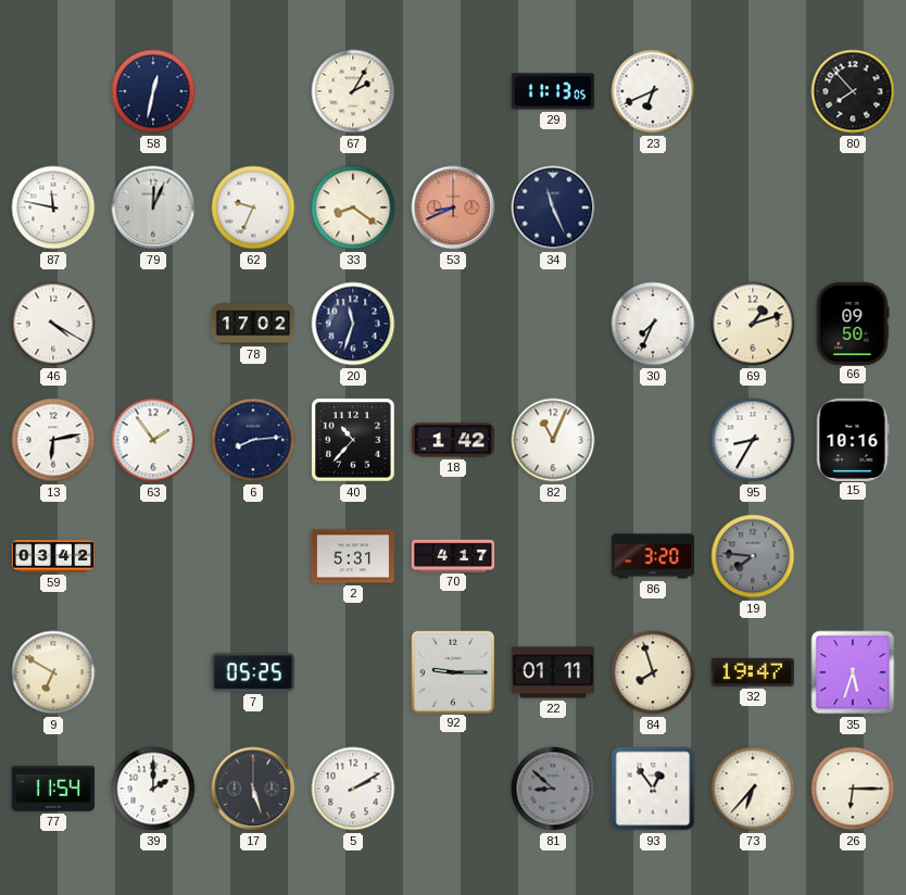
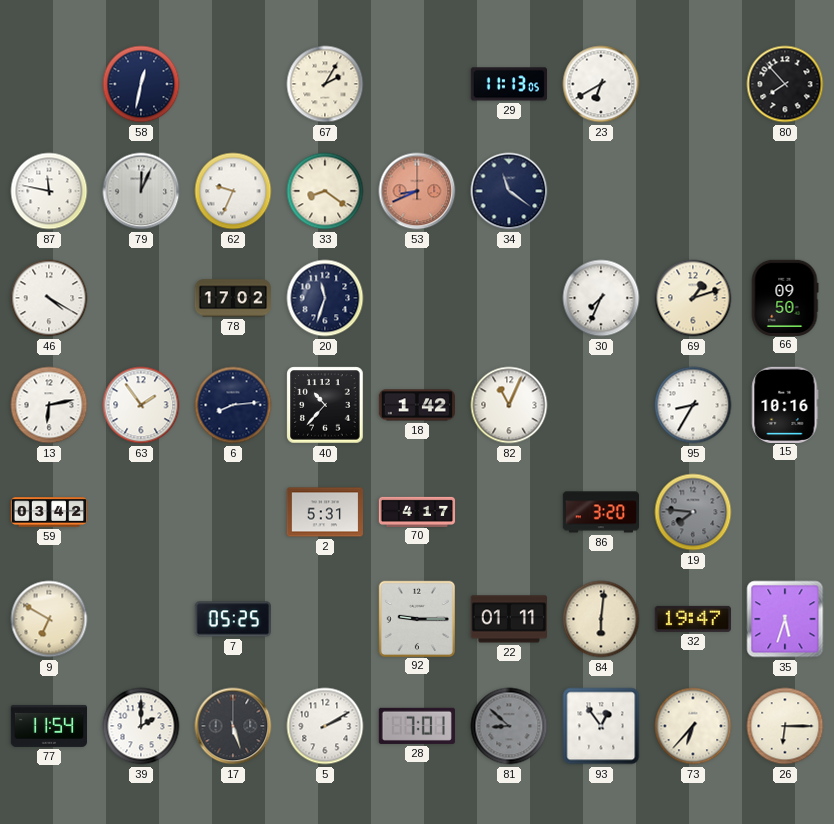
23: 6:41 -> 6:40
34: 11:26 -> 11:21
84: 7:57 -> 6:01
28: none -> 7:01
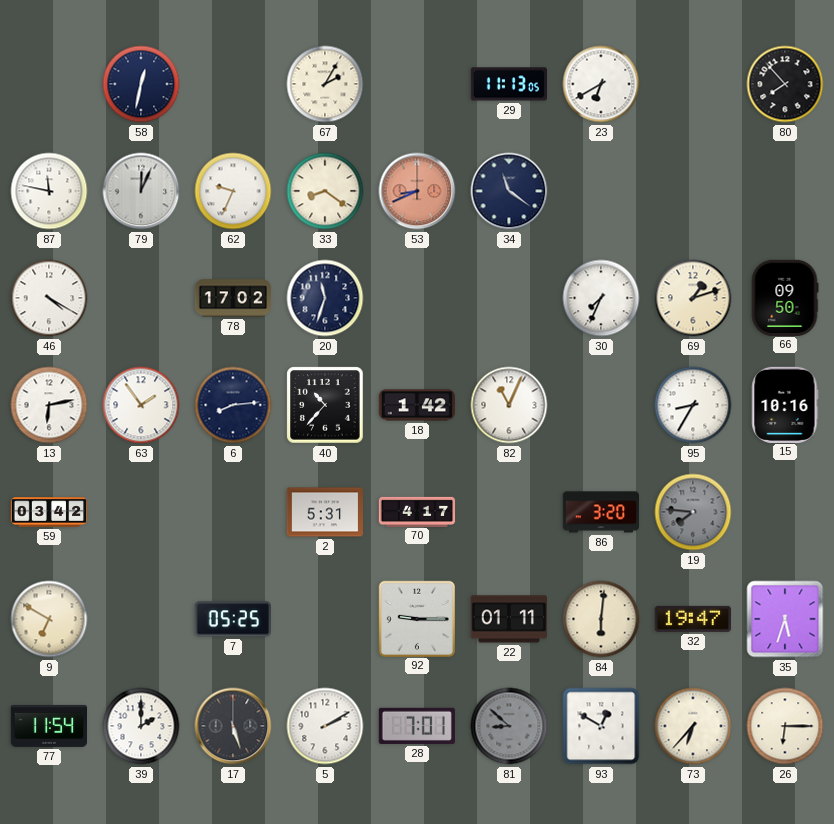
93: 12:54 -> 12:50
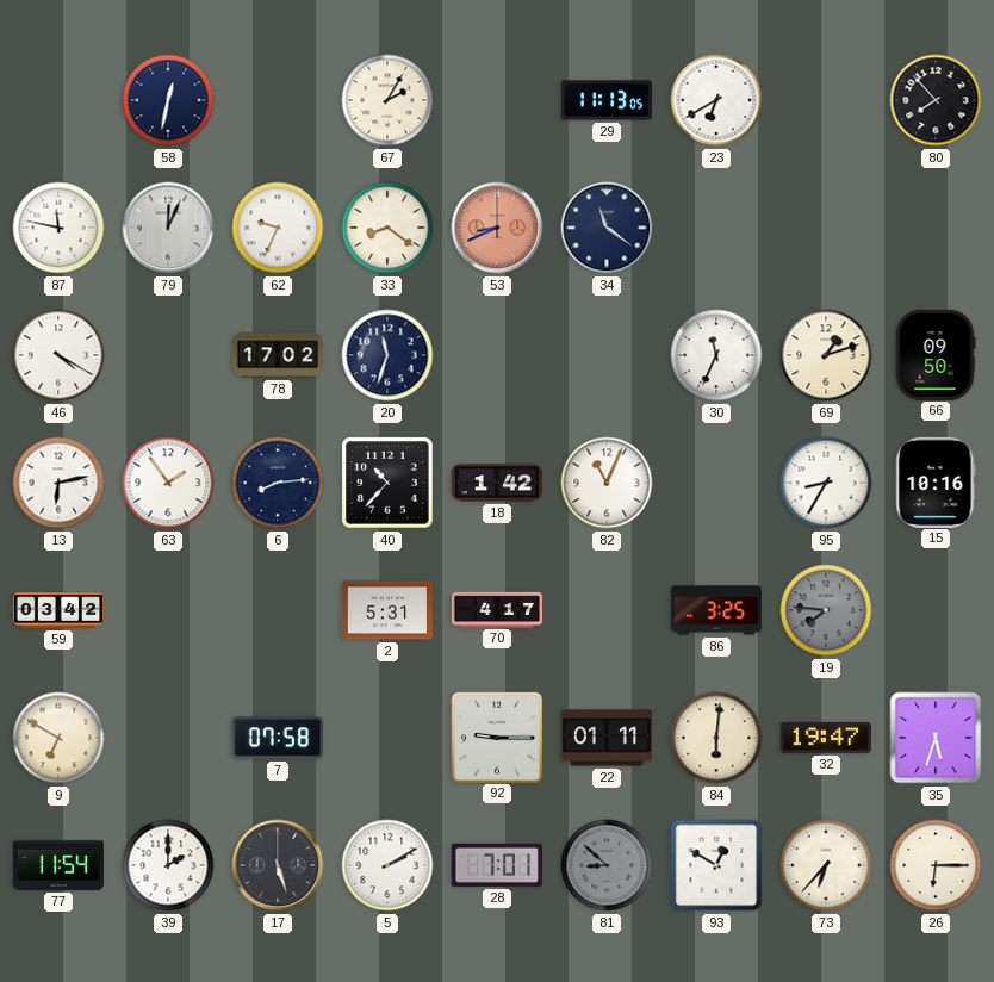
30: 7:34 -> 11:34
86: 3:20 -> 3:25
7: 05:25 -> 07:58
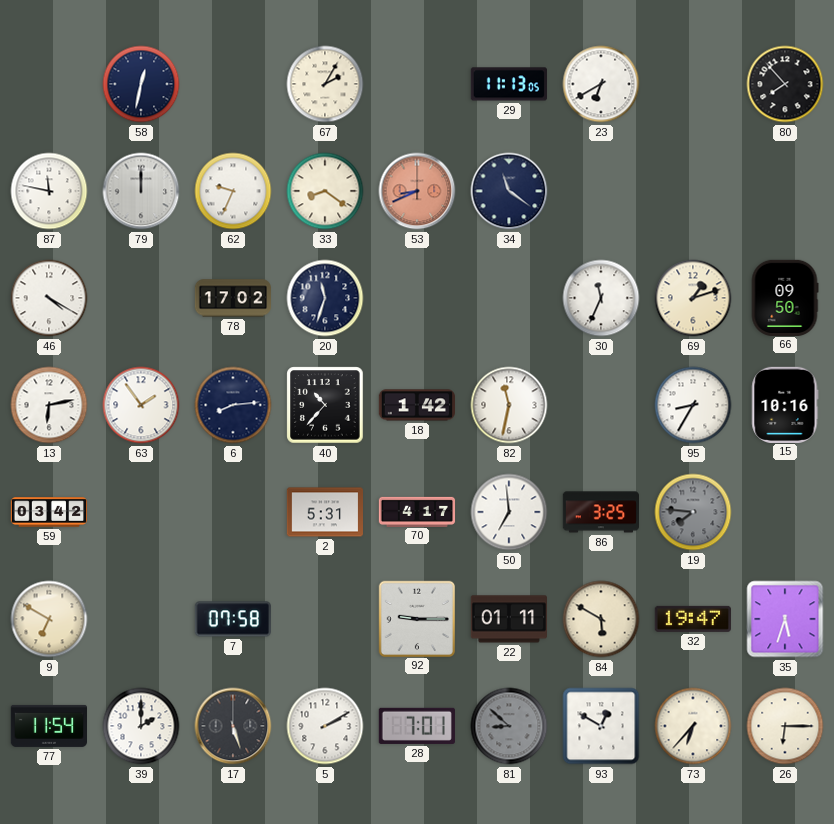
79: 12:04 -> 12:00
82: 11:04 -> 11:32
50: none -> 6:59
84: 6:01 -> 5:50
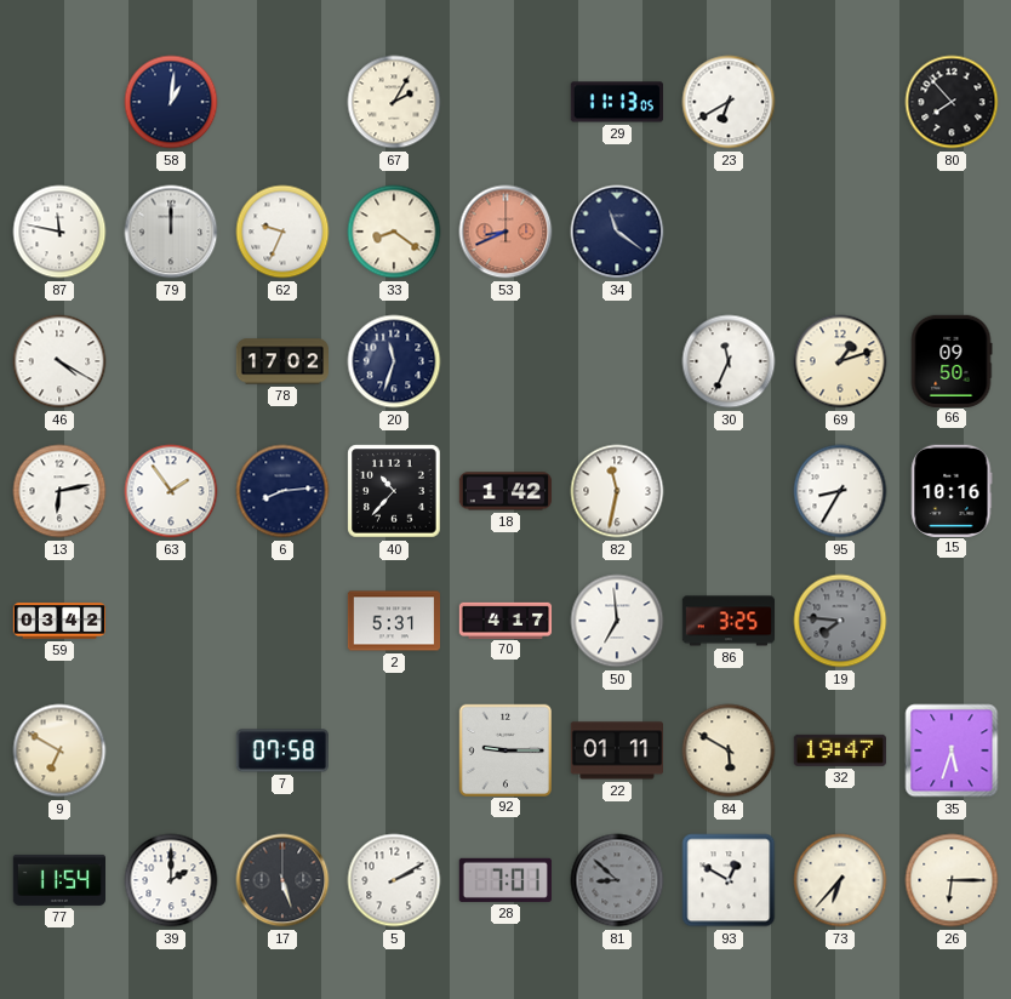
58: 12:32 -> 1:01
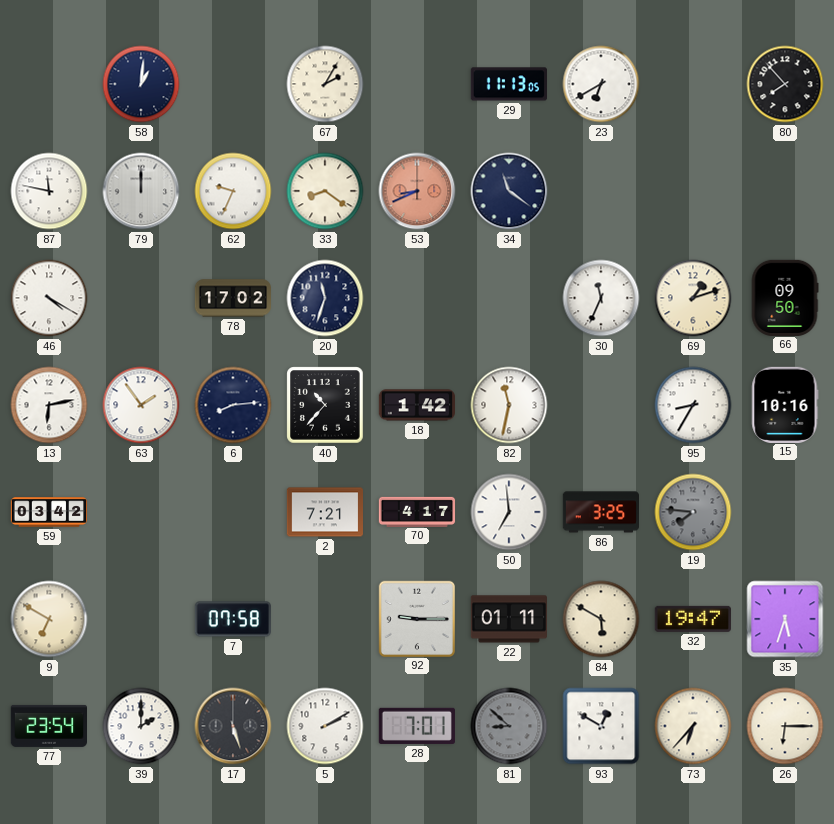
2: 5:31 -> 7:21
77: 11:54 -> 23:54
